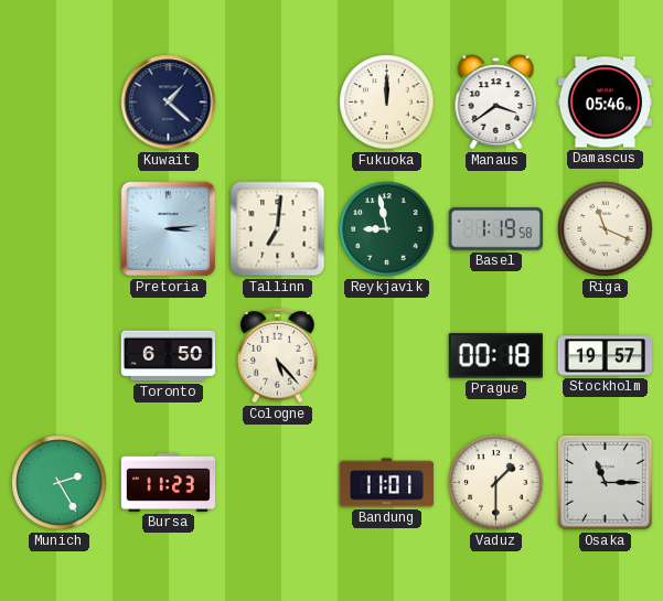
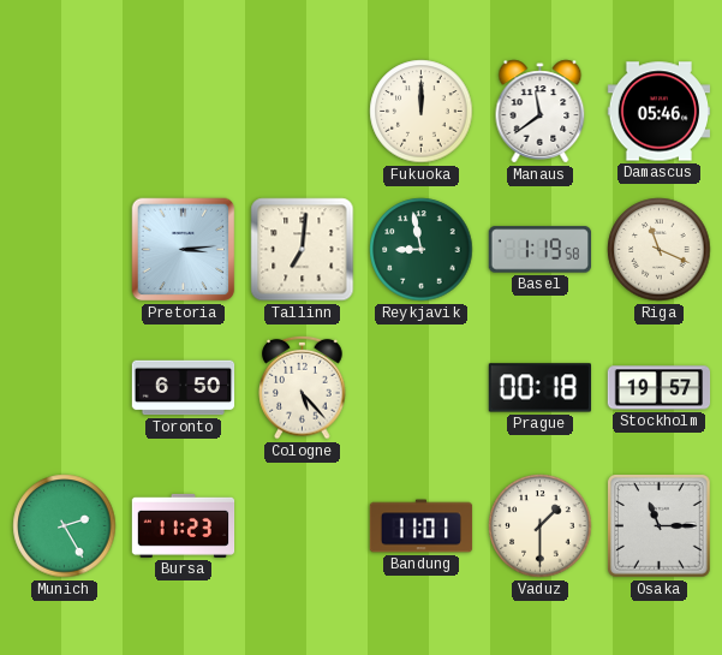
Kuwait: 1:22 -> none
Manaus: 3:39 -> 11:39
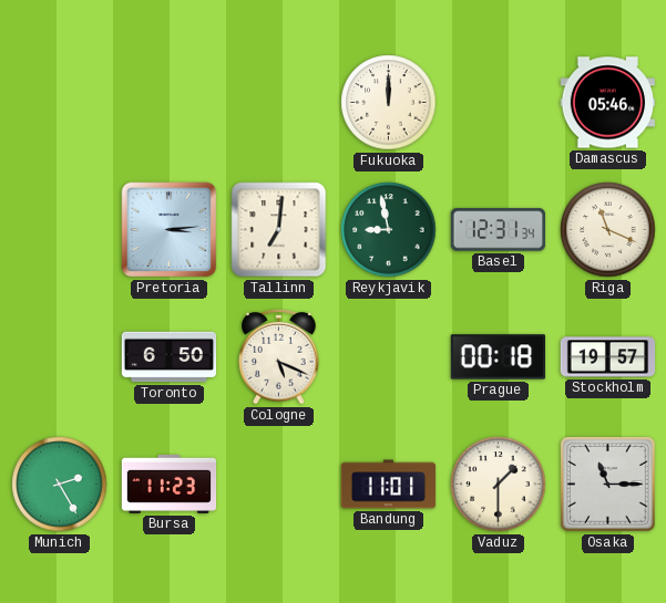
Manaus: 11:39 -> none
Basel: 1:19 -> 12:31
Cologne: 5:23 -> 5:19
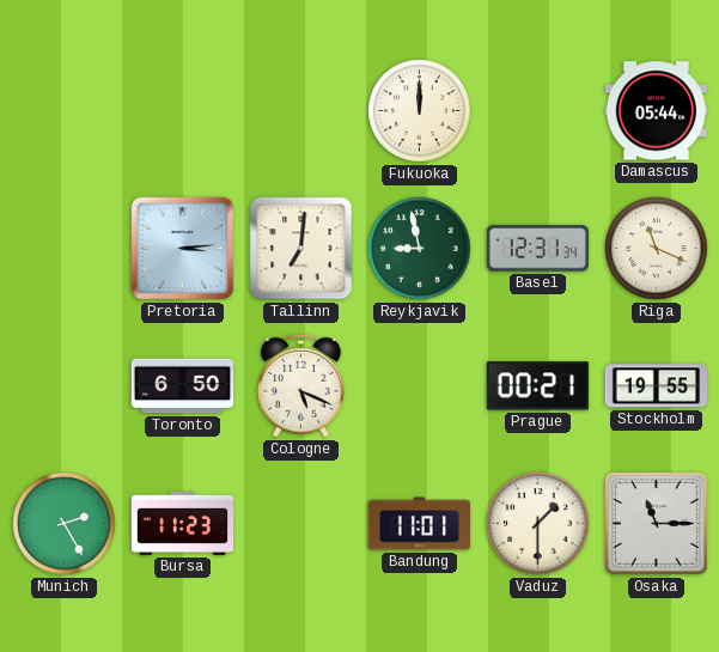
Damascus: 05:46 -> 05:44
Prague: 00:18 -> 00:21
Stockholm: 19:57 -> 19:55
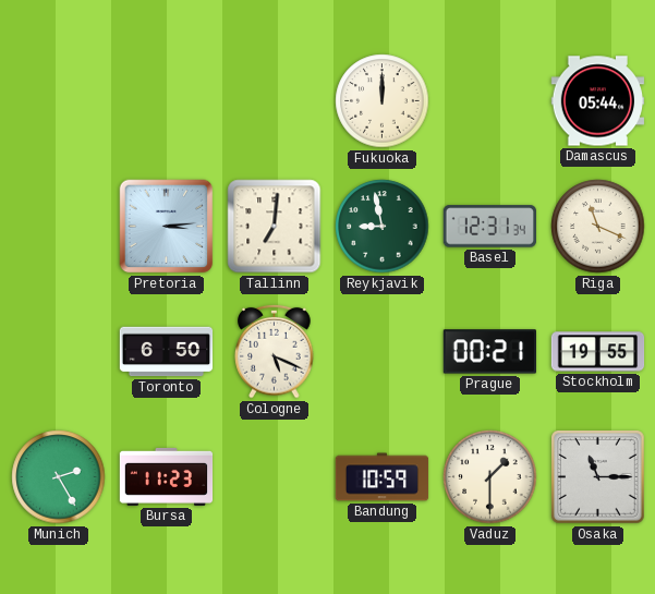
Bandung: 11:01 -> 10:59
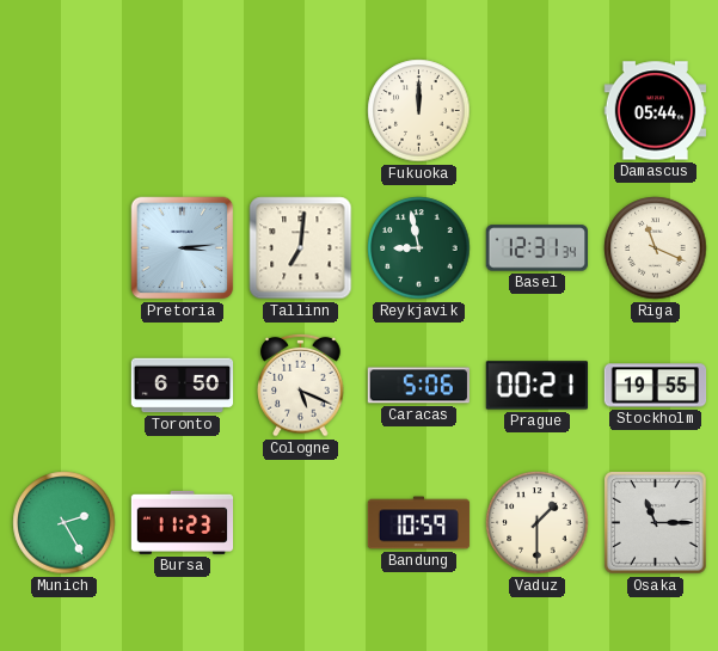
Caracas: none -> 5:06
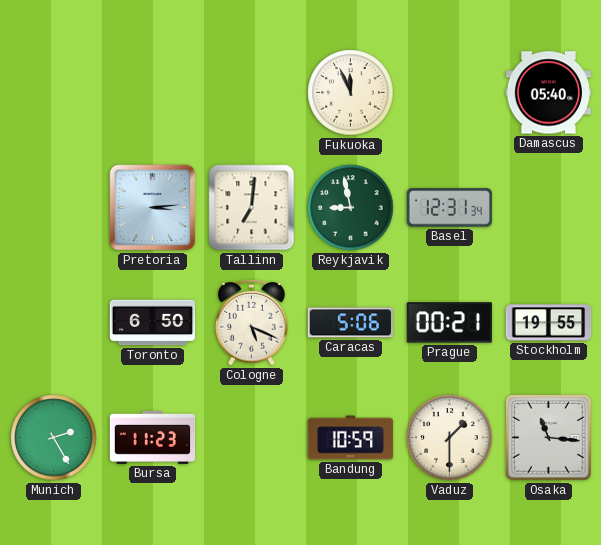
Fukuoka: 12:00 -> 11:56
Damascus: 05:44 -> 05:40
Riga: 11:19 -> none
Osaka: 11:15 -> 11:16
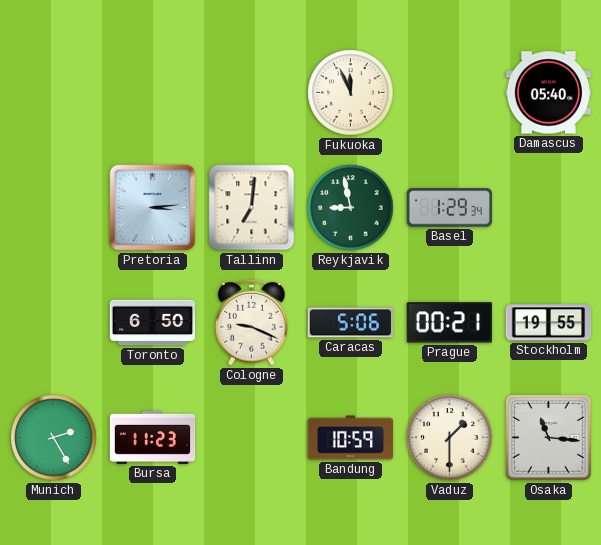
Basel: 12:31 -> 1:29
Cologne: 5:19 -> 9:19
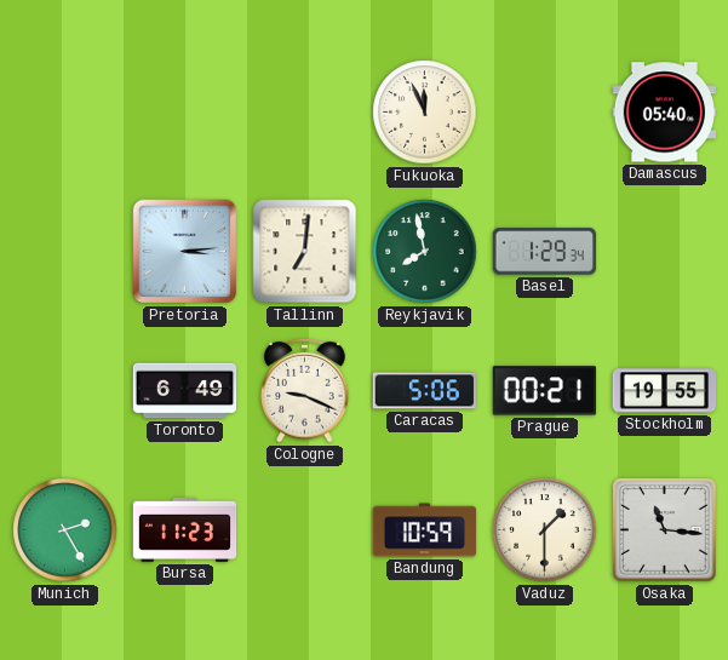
Reykjavik: 8:58 -> 7:58
Toronto: 6:50 -> 6:49
